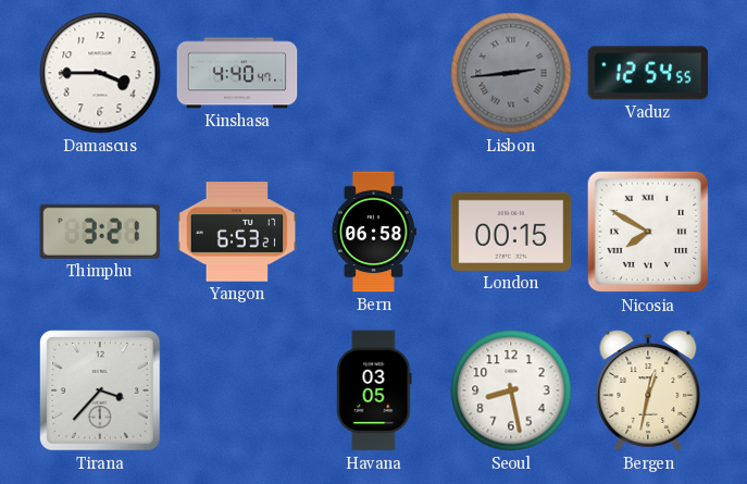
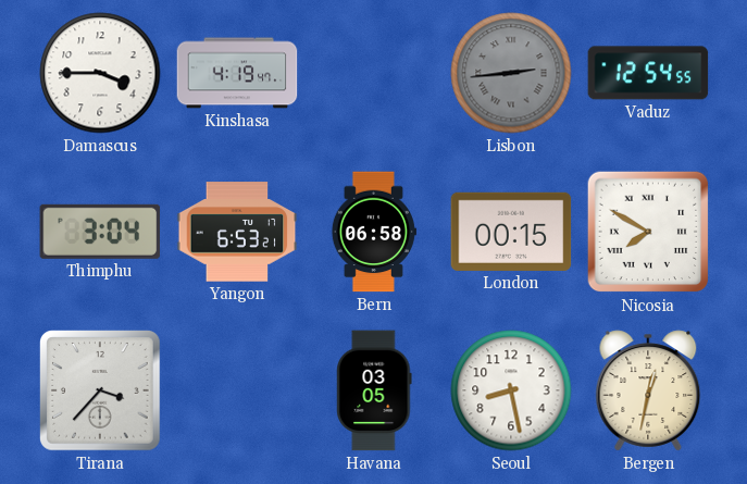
Kinshasa: 4:40 -> 4:19
Thimphu: 3:21 -> 3:04
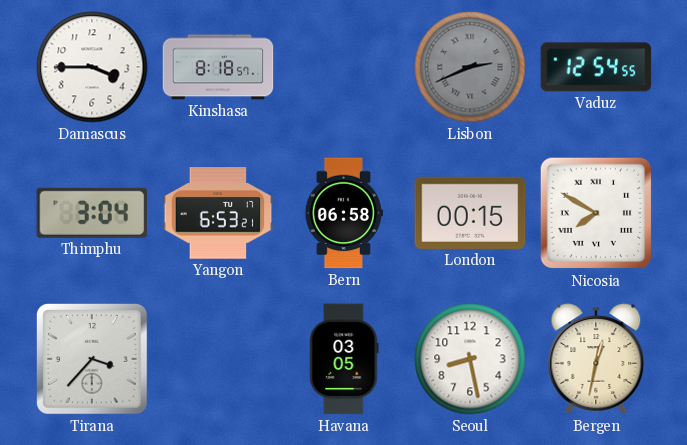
Kinshasa: 4:19 -> 8:18
Lisbon: 2:44 -> 2:41
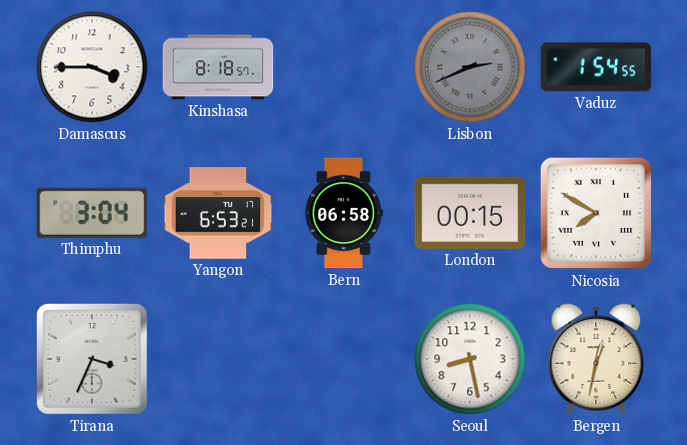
Vaduz: 12:54 -> 1:54
Tirana: 3:37 -> 3:34
Havana: 03:05 -> none
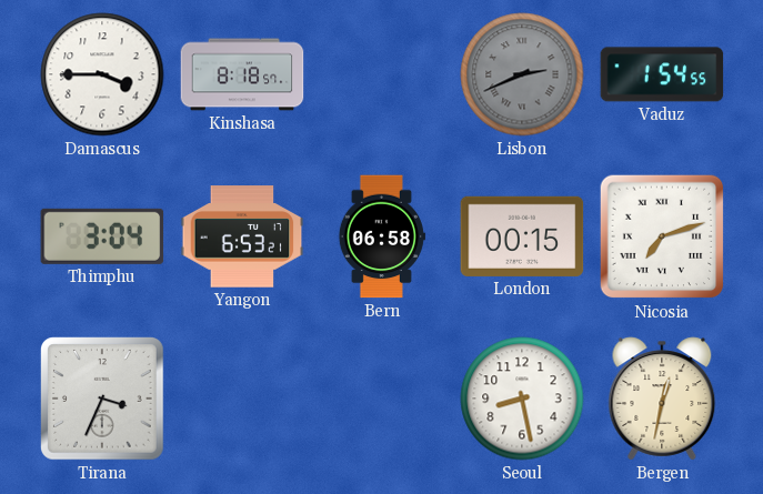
Nicosia: 7:50 -> 7:12
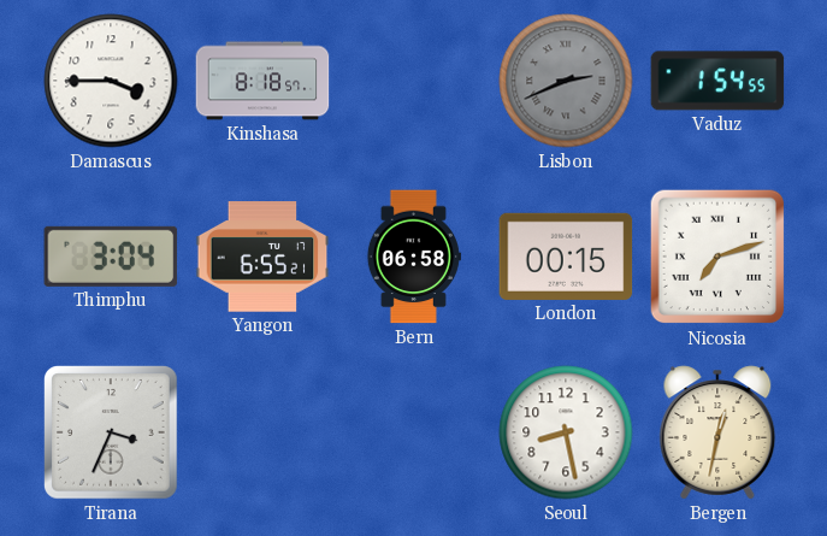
Yangon: 6:53 -> 6:55
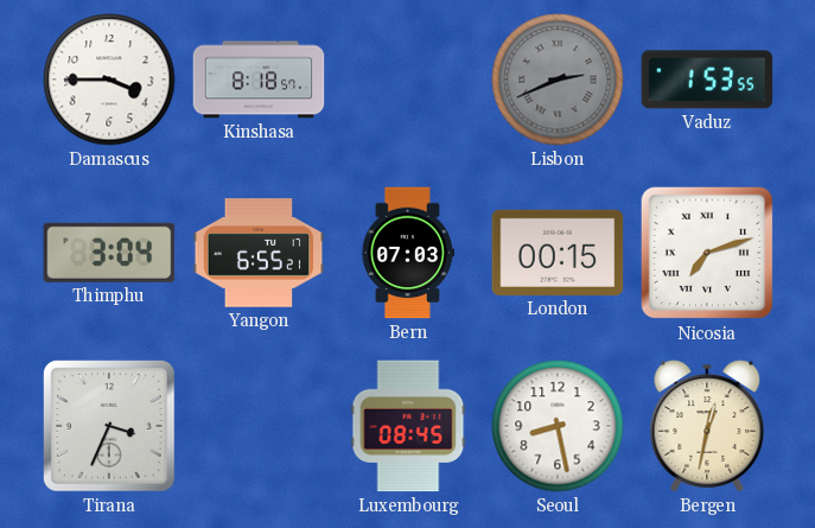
Vaduz: 1:54 -> 1:53
Bern: 06:58 -> 07:03
Luxembourg: none -> 08:45
